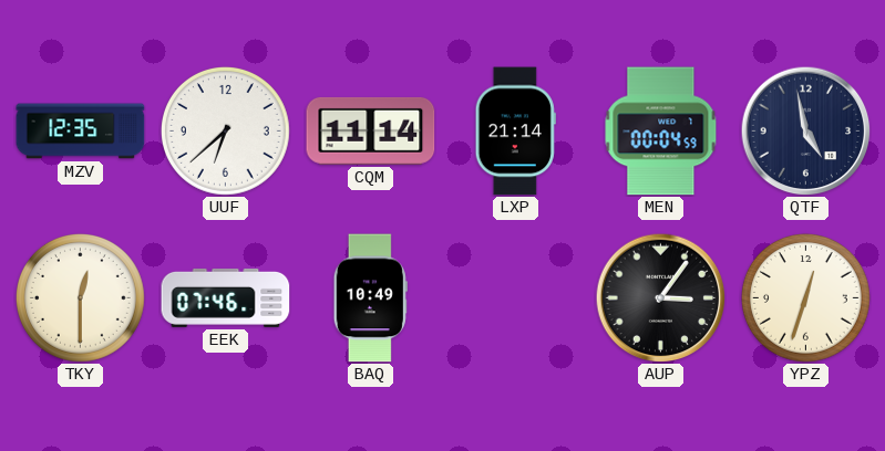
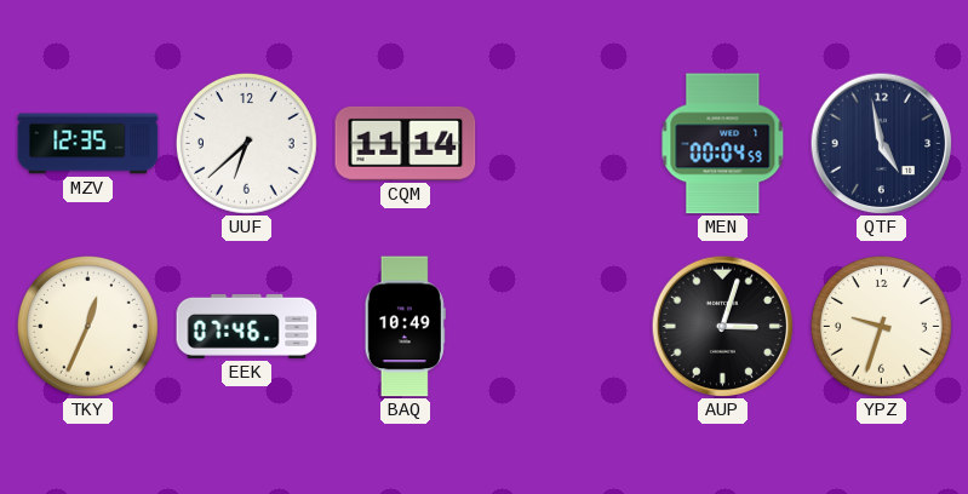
LXP: 21:14 -> none
TKY: 12:30 -> 12:34
AUP: 3:06 -> 3:03
YPZ: 12:33 -> 9:33
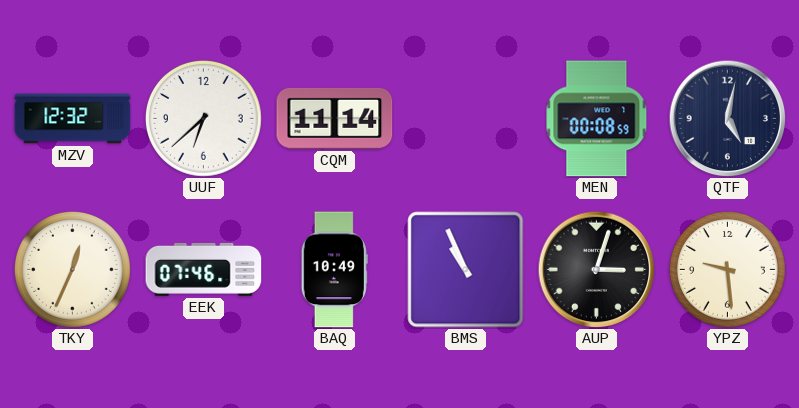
MZV: 12:35 -> 12:32
MEN: 00:04 -> 00:08
QTF: 4:58 -> 5:02
BMS: none -> 10:56
YPZ: 9:33 -> 9:29
